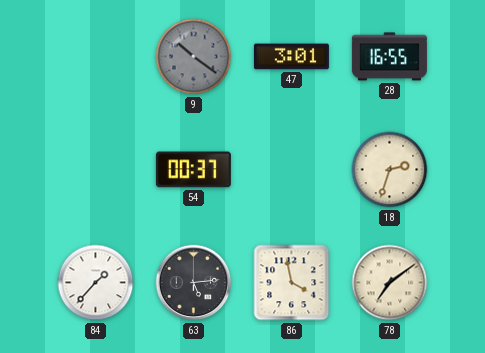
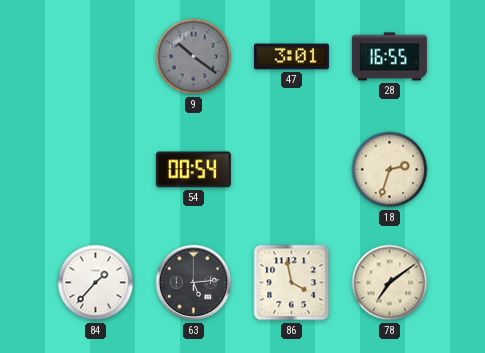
54: 00:37 -> 00:54
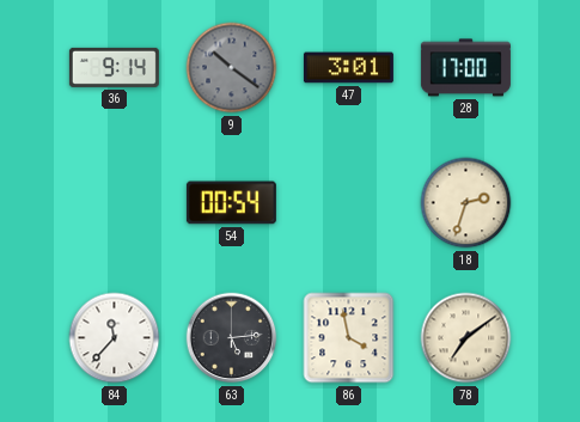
36: none -> 9:14
28: 16:55 -> 17:00
84: 1:37 -> 11:37
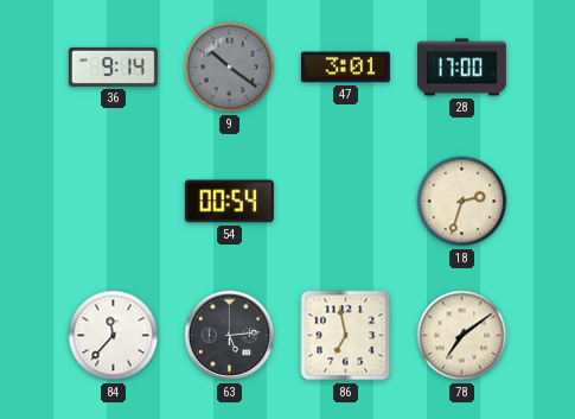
86: 3:58 -> 6:58
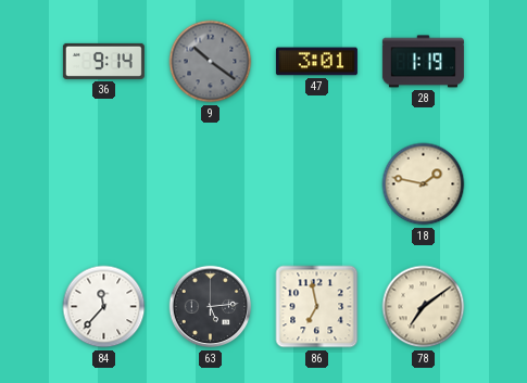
28: 17:00 -> 1:19
54: 00:54 -> none
18: 2:33 -> 1:47
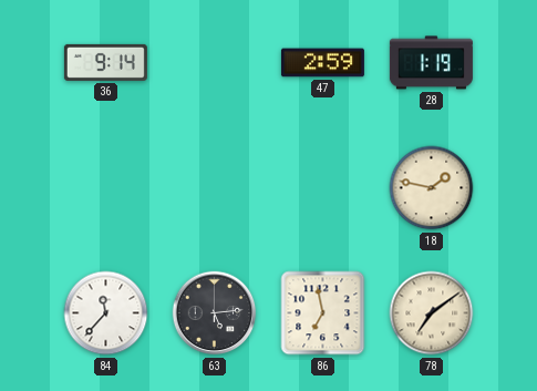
9: 10:21 -> none
47: 3:01 -> 2:59
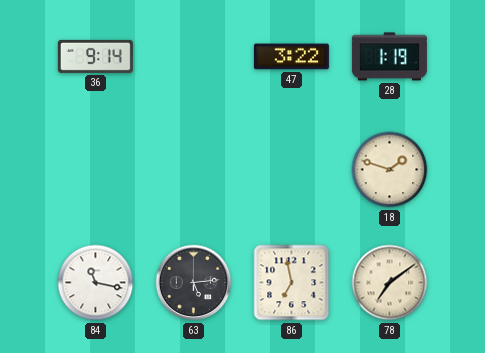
47: 2:59 -> 3:22
18: 1:47 -> 1:48
84: 11:37 -> 11:17
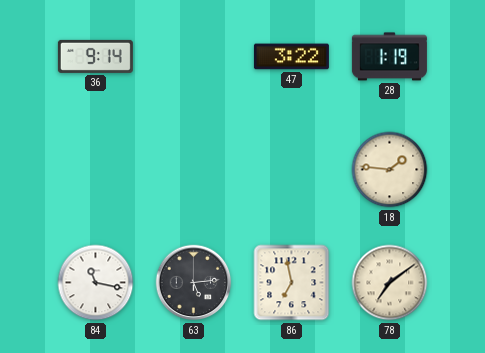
18: 1:48 -> 1:46
